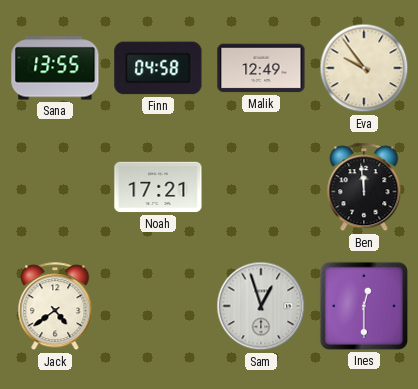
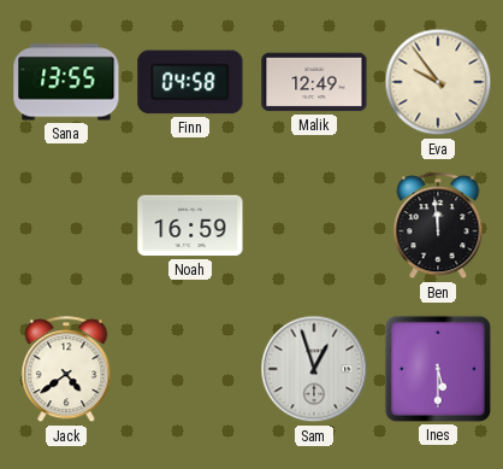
Noah: 17:21 -> 16:59
Ines: 12:30 -> 5:30
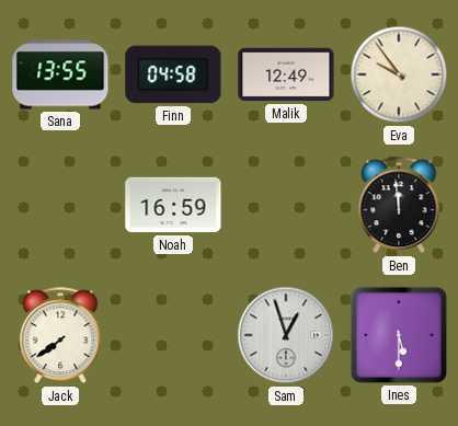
Jack: 4:39 -> 7:39
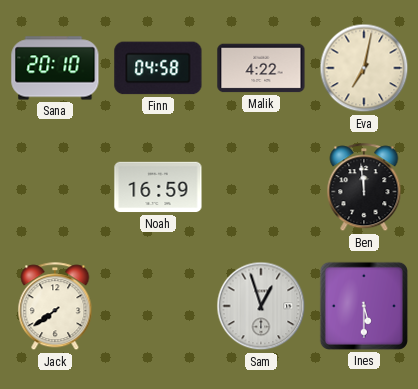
Sana: 13:55 -> 20:10
Malik: 12:49 -> 4:22
Eva: 9:54 -> 7:02
